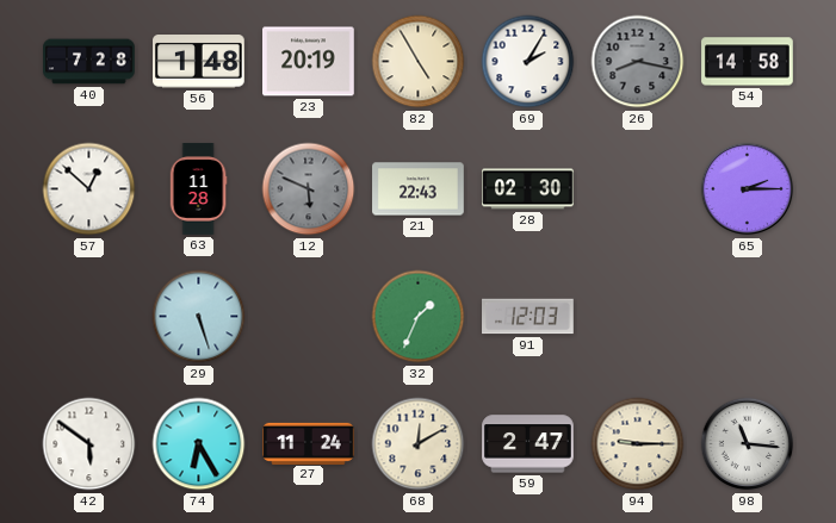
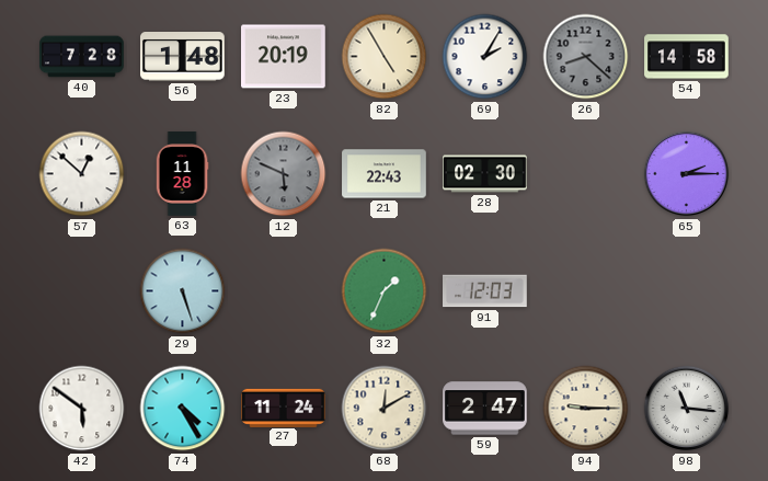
26: 8:17 -> 8:22
74: 6:25 -> 4:25
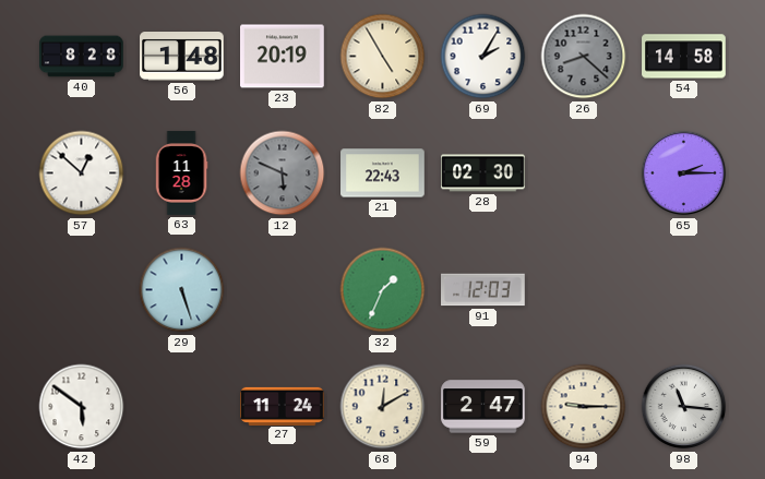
40: 7:28 -> 8:28
74: 4:25 -> none
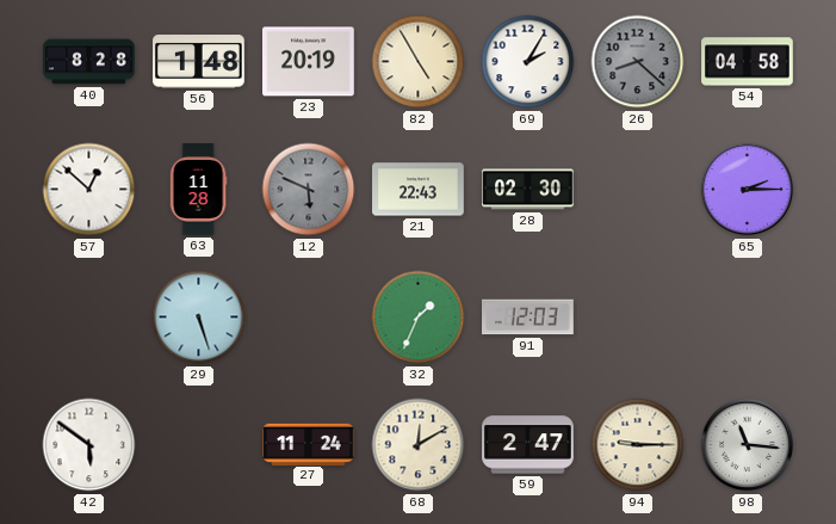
54: 14:58 -> 04:58
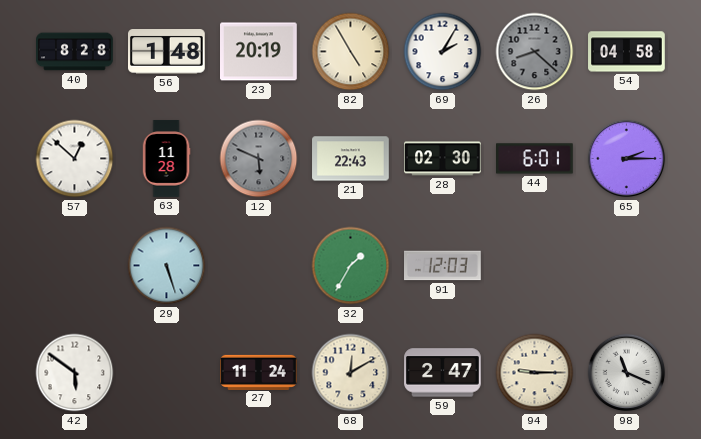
44: none -> 6:01
32: 1:34 -> 1:35
98: 11:16 -> 11:19
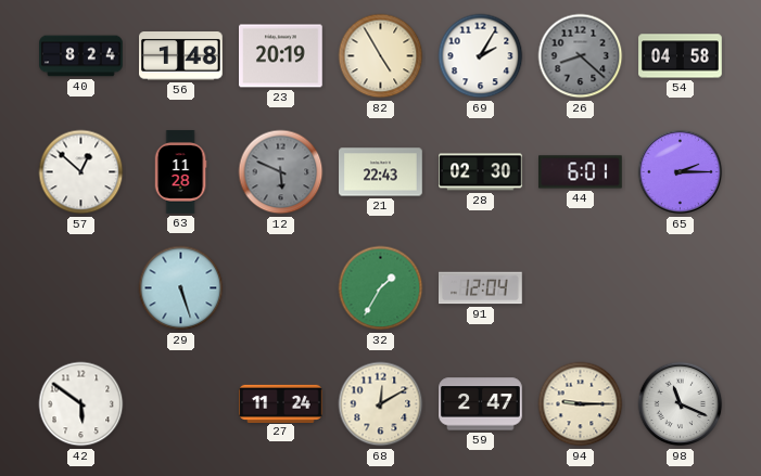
40: 8:28 -> 8:24
91: 12:03 -> 12:04
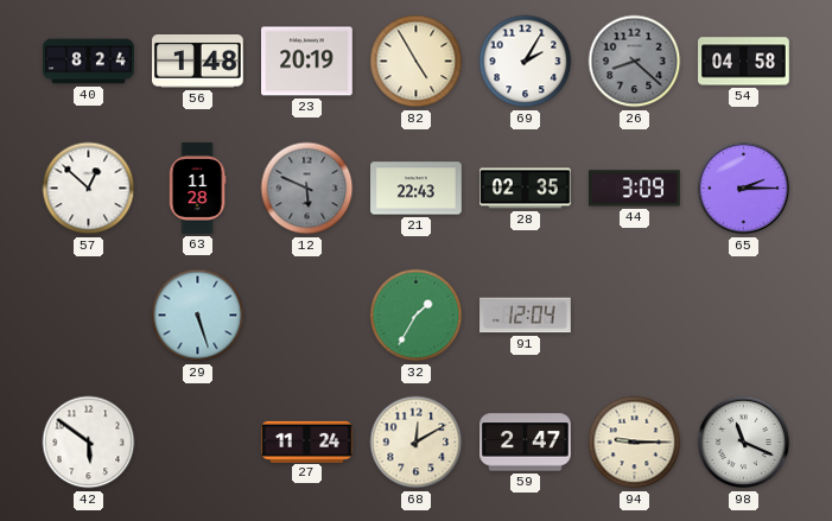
28: 02:30 -> 02:35
44: 6:01 -> 3:09
